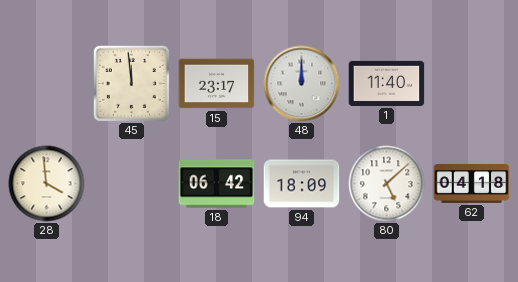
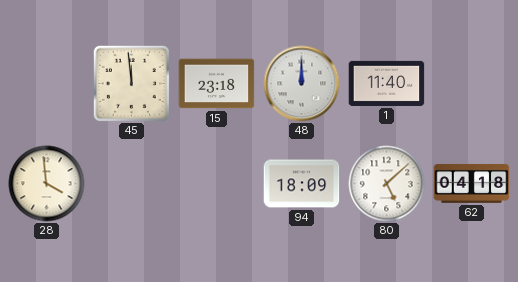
15: 23:17 -> 23:18
18: 06:42 -> none
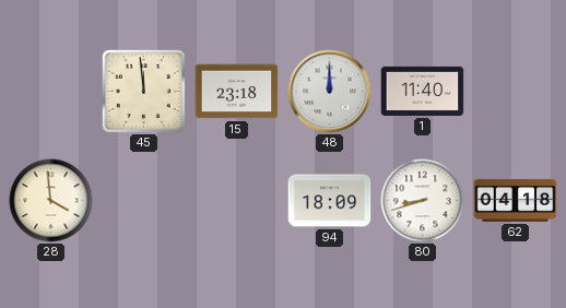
80: 5:08 -> 8:42
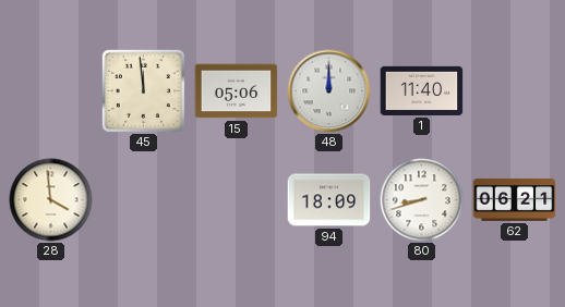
15: 23:18 -> 05:06
62: 04:18 -> 06:21
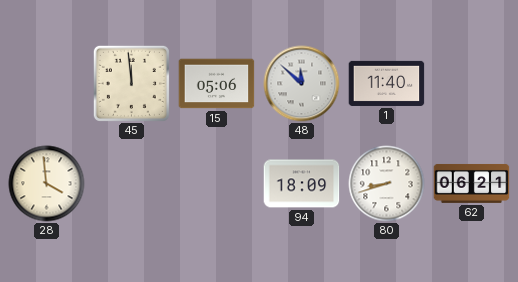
48: 12:00 -> 11:52
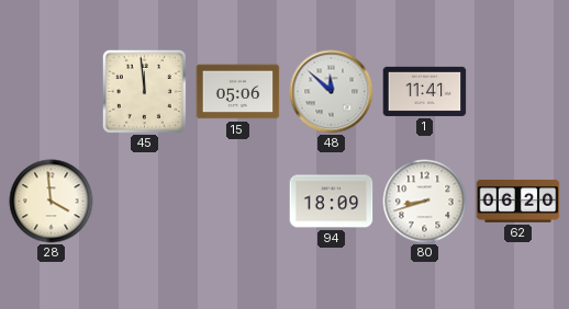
1: 11:40 -> 11:41
62: 06:21 -> 06:20
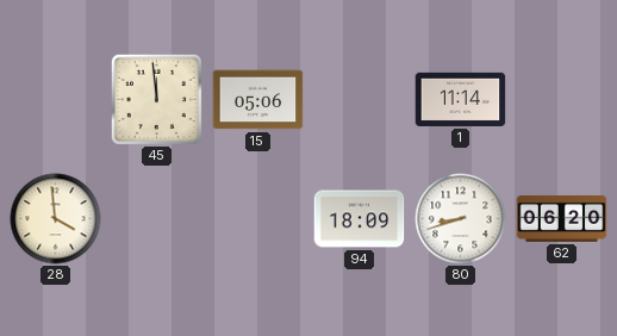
48: 11:52 -> none
1: 11:41 -> 11:14
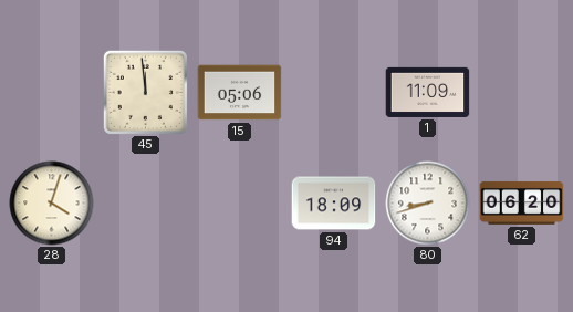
1: 11:14 -> 11:09
28: 3:59 -> 4:03
